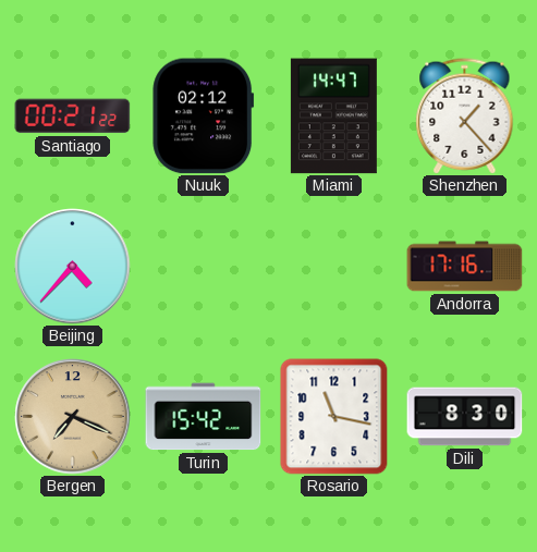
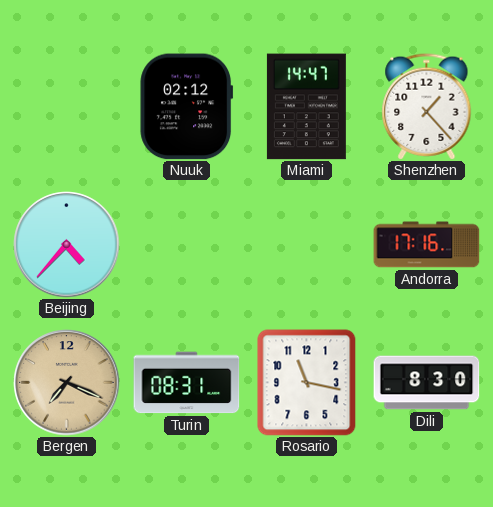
Santiago: 00:21 -> none
Turin: 15:42 -> 08:31
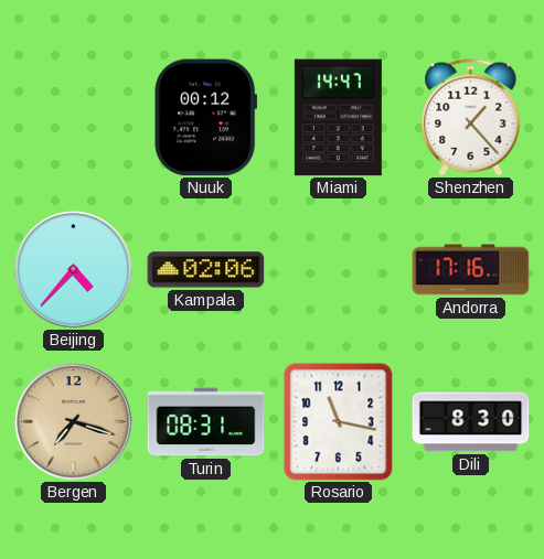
Nuuk: 02:12 -> 00:12
Kampala: none -> 02:06
Bergen: 7:19 -> 7:18
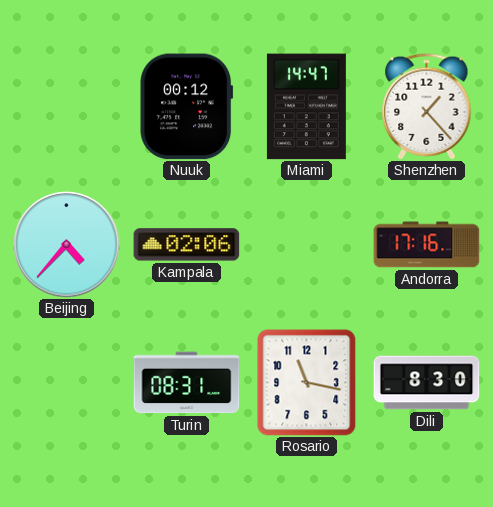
Bergen: 7:18 -> none
